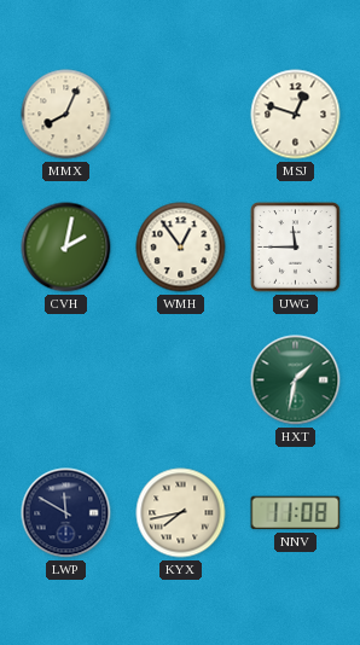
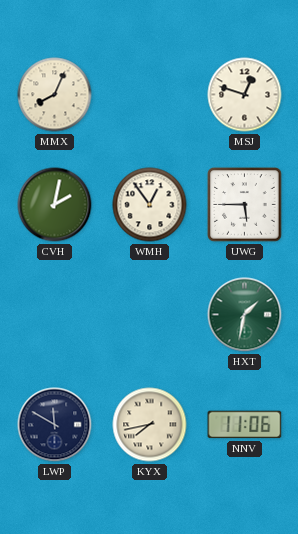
UWG: 11:45 -> 5:45
NNV: 11:08 -> 11:06
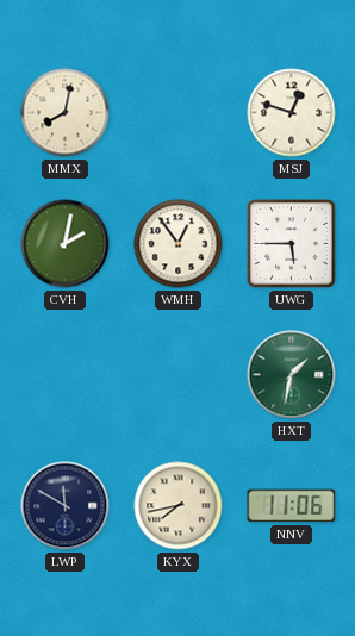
MMX: 8:04 -> 8:02
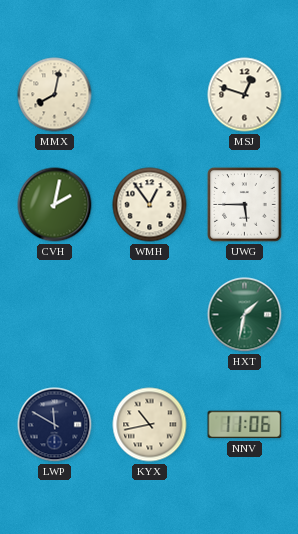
KYX: 7:43 -> 10:43
